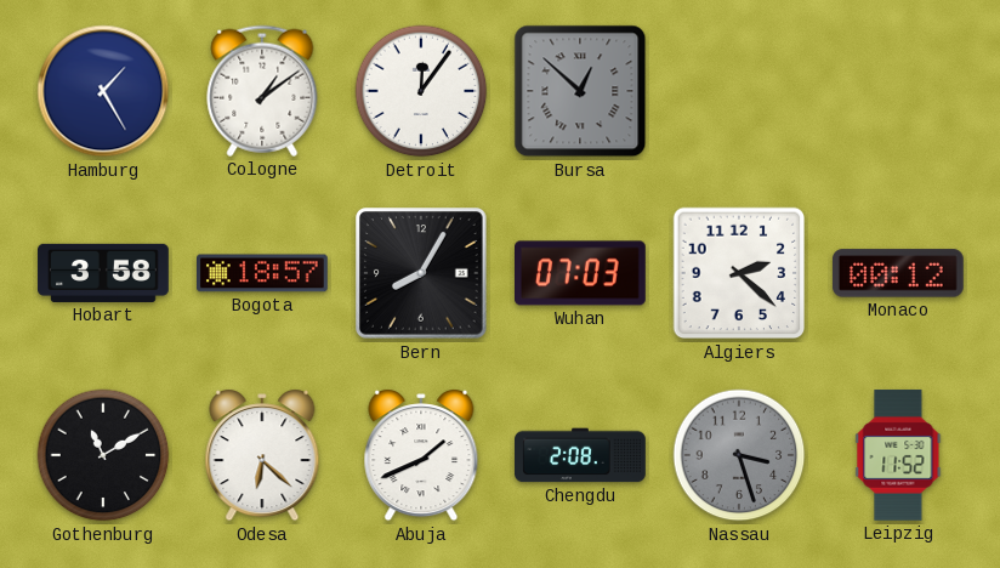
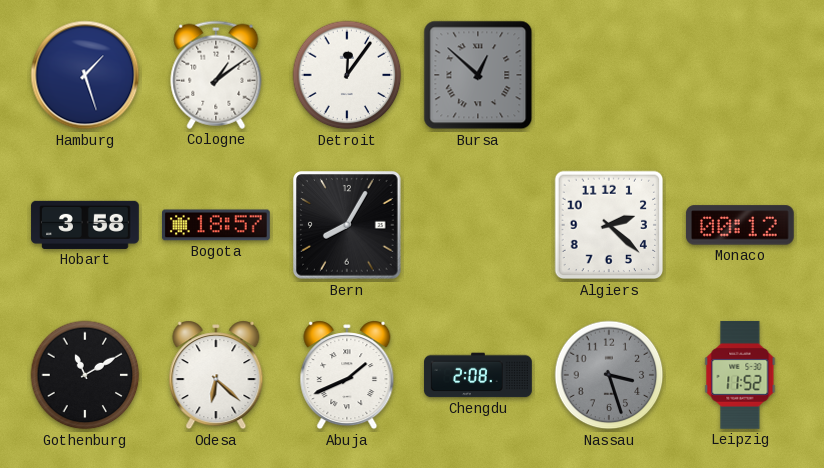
Hamburg: 1:25 -> 1:27
Wuhan: 07:03 -> none
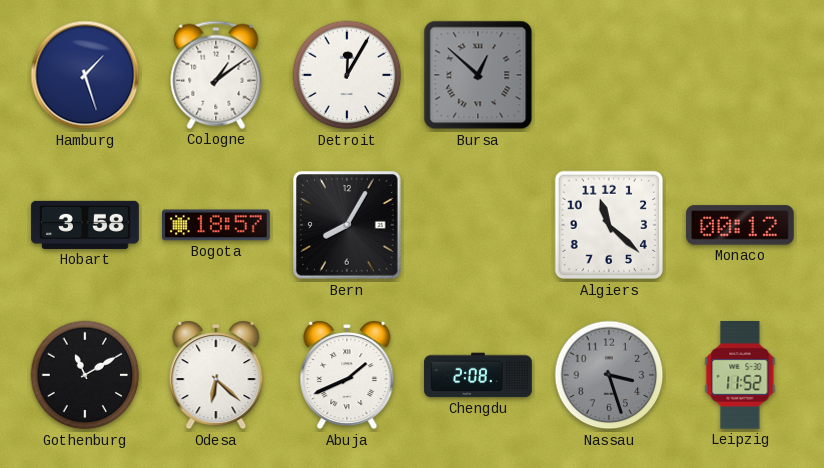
Detroit: 12:06 -> 12:05
Algiers: 2:22 -> 11:22
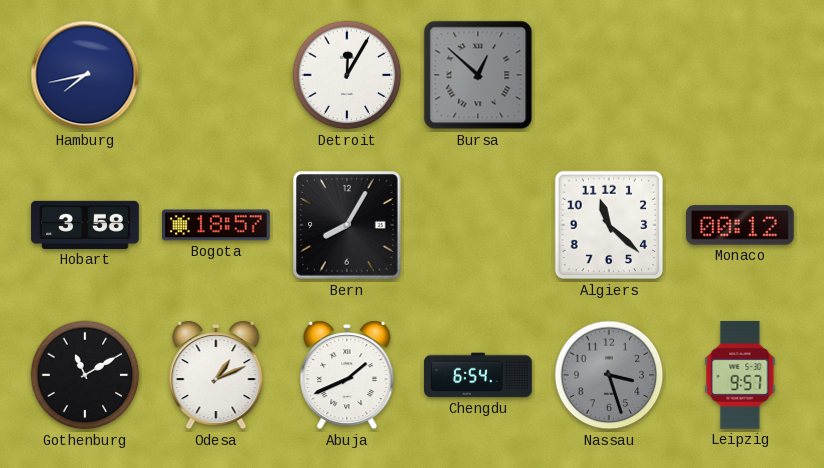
Hamburg: 1:27 -> 7:43
Cologne: 1:09 -> none
Odesa: 6:22 -> 1:11
Chengdu: 2:08 -> 6:54
Leipzig: 11:52 -> 9:57
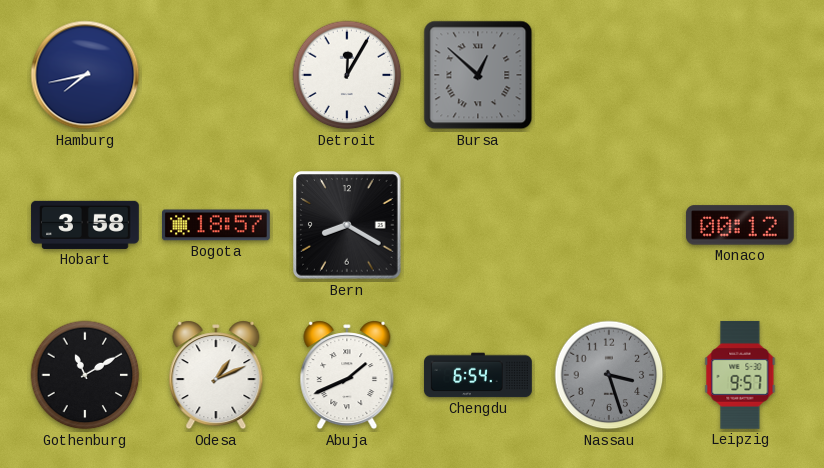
Bern: 8:05 -> 8:20
Algiers: 11:22 -> none
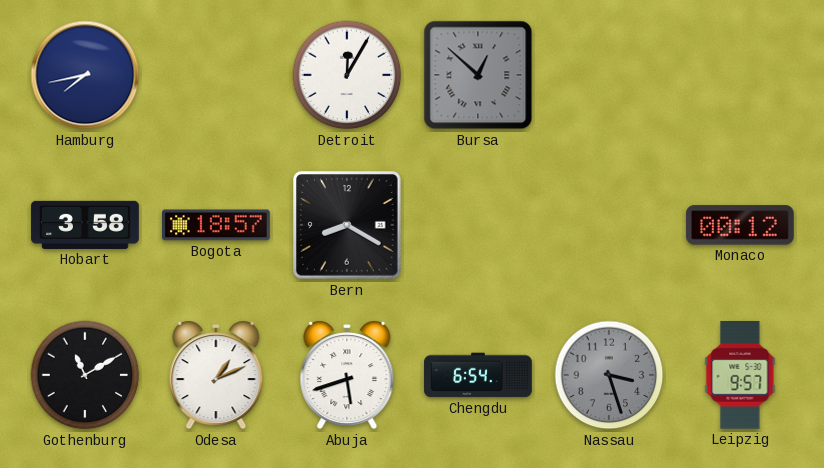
Abuja: 1:41 -> 5:42
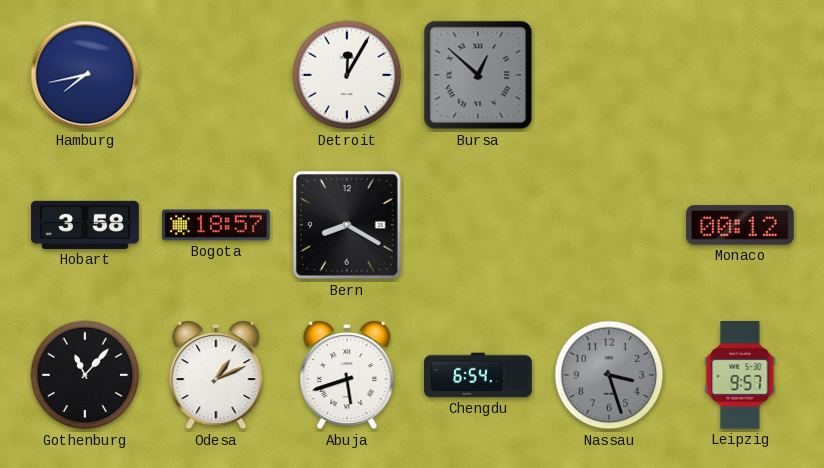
Gothenburg: 11:10 -> 11:07
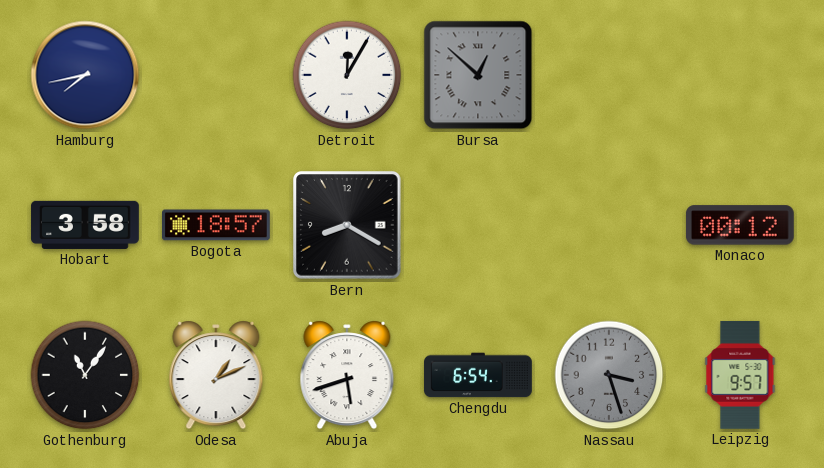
Gothenburg: 11:07 -> 11:06
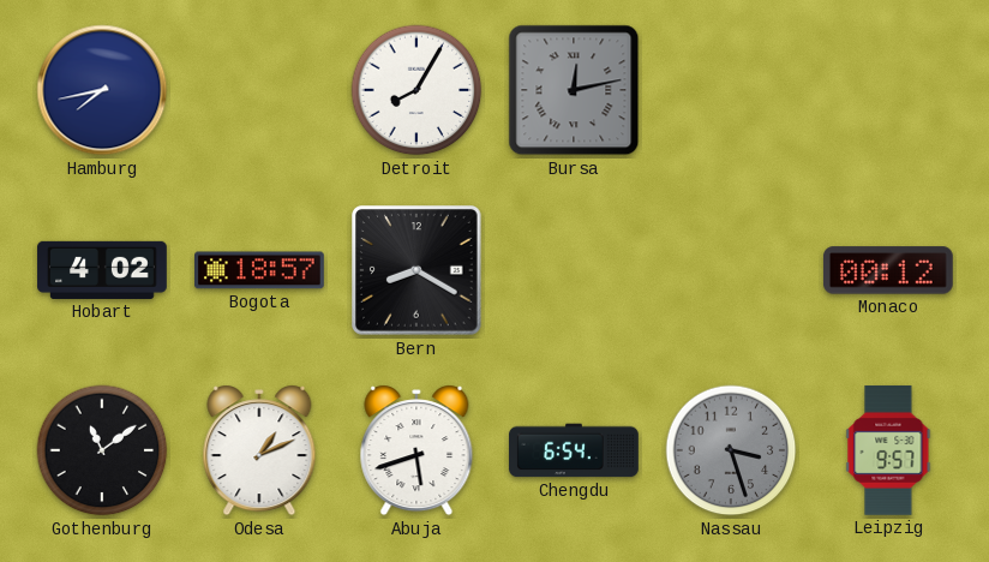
Detroit: 12:05 -> 8:05
Bursa: 12:52 -> 12:13
Hobart: 3:58 -> 4:02
Gothenburg: 11:06 -> 11:09
